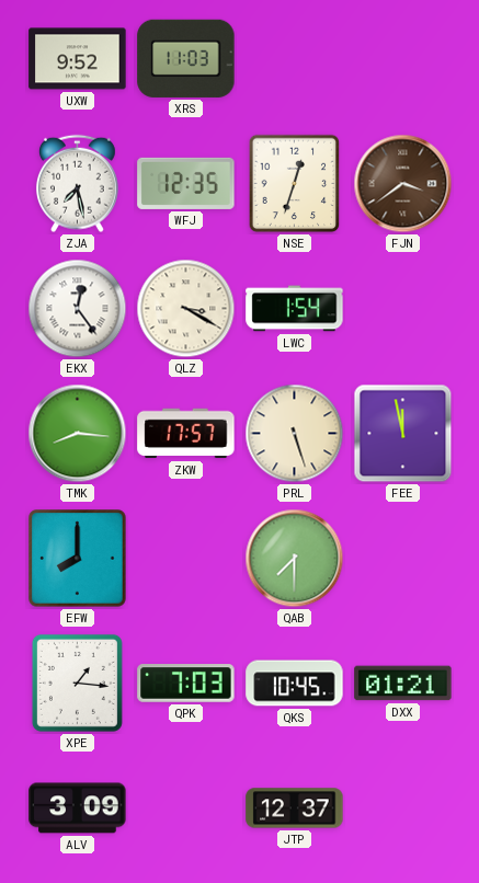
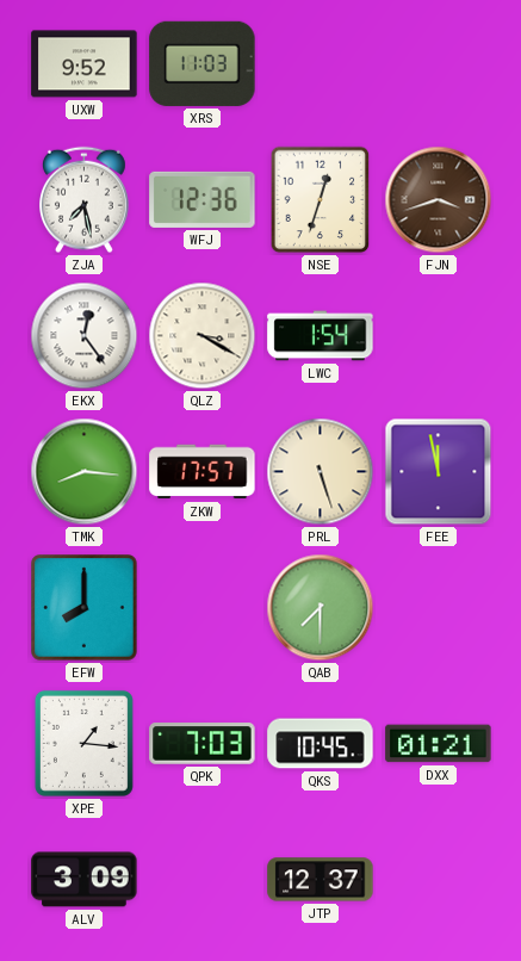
WFJ: 12:35 -> 12:36
FJN: 3:39 -> 3:42
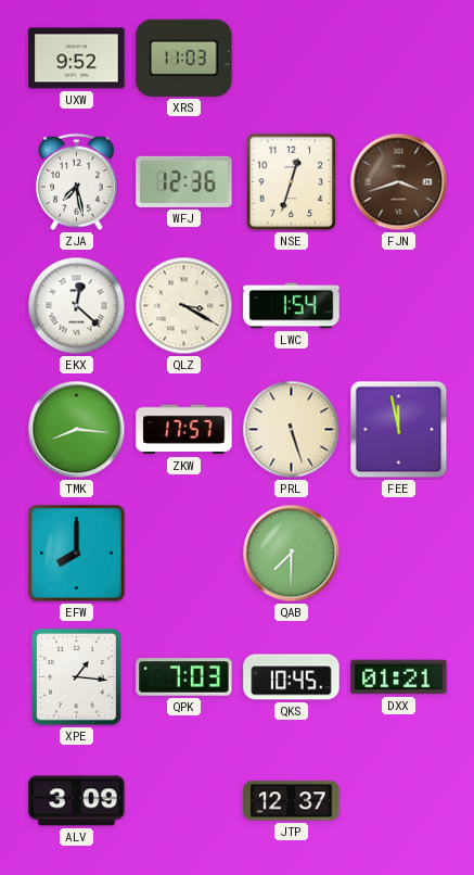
EKX: 12:24 -> 12:22
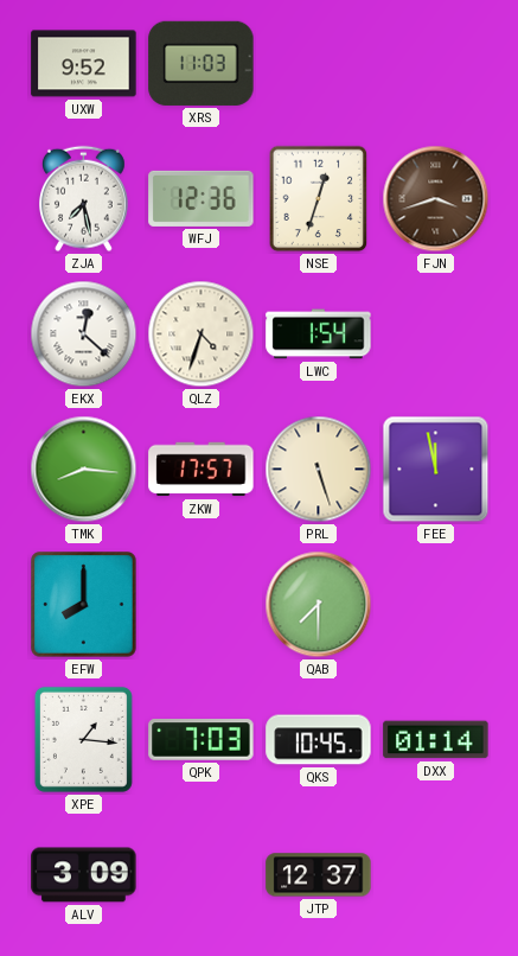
QLZ: 3:20 -> 4:33
DXX: 01:21 -> 01:14
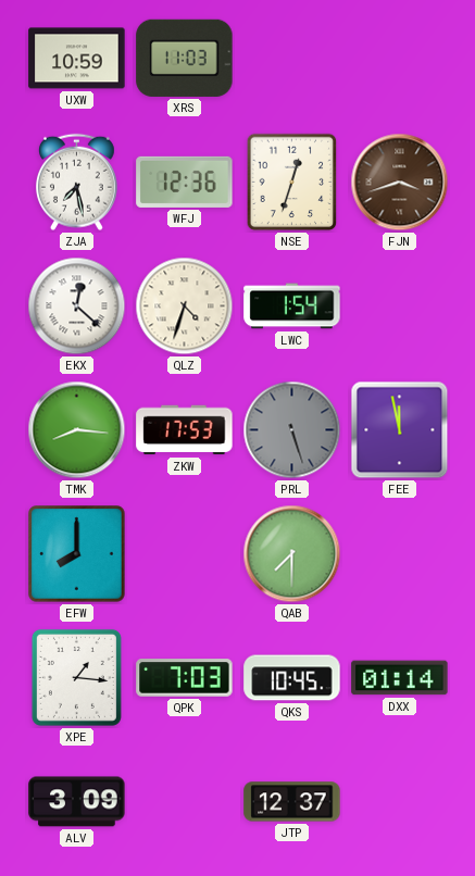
UXW: 9:52 -> 10:59
ZKW: 17:57 -> 17:53
PRL dial: cream -> grey
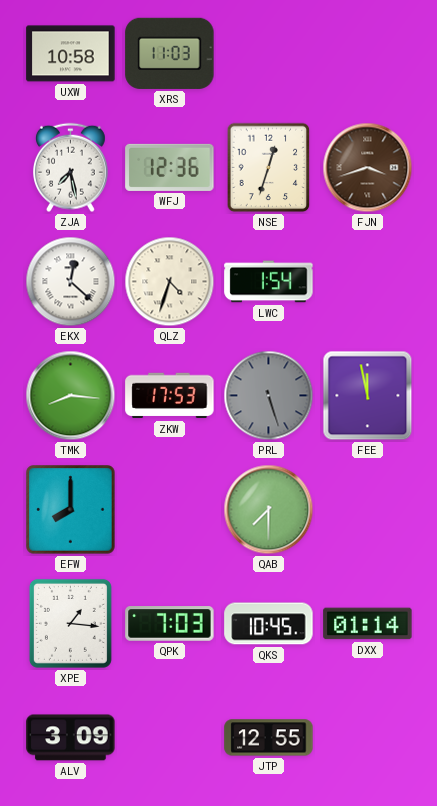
UXW: 10:59 -> 10:58
JTP: 12:37 -> 12:55
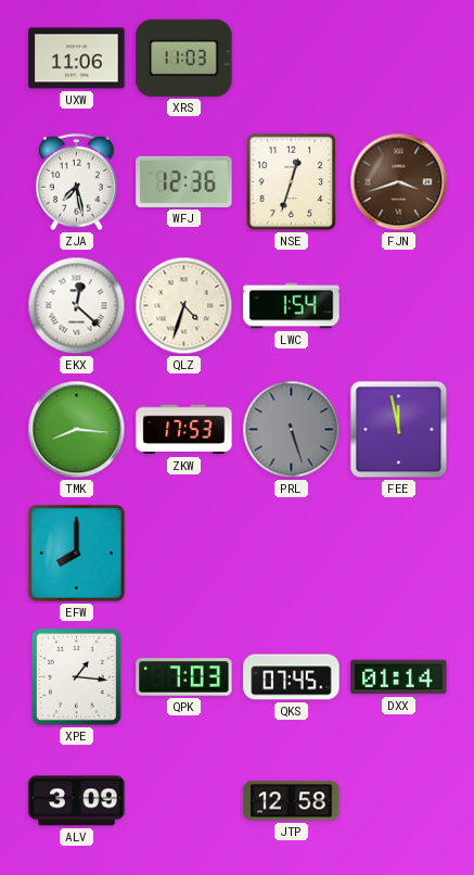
UXW: 10:58 -> 11:06
QAB: 7:30 -> none
QKS: 10:45 -> 07:45
JTP: 12:55 -> 12:58
